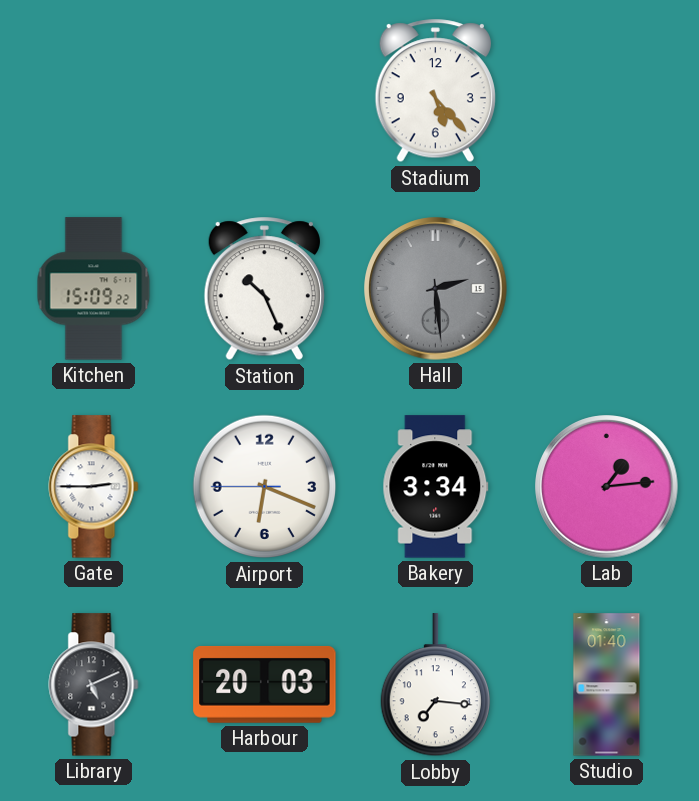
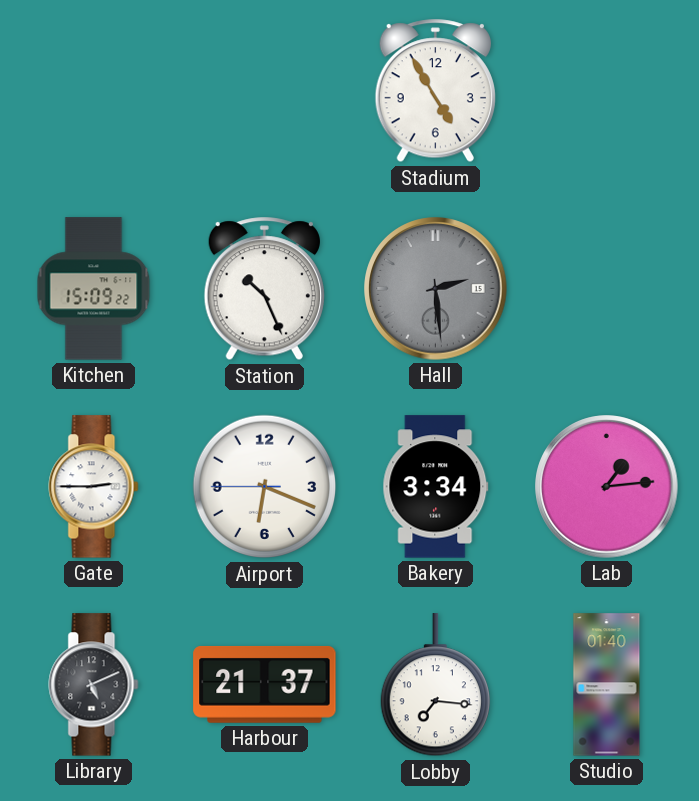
Stadium: 5:23 -> 4:55
Harbour: 20:03 -> 21:37
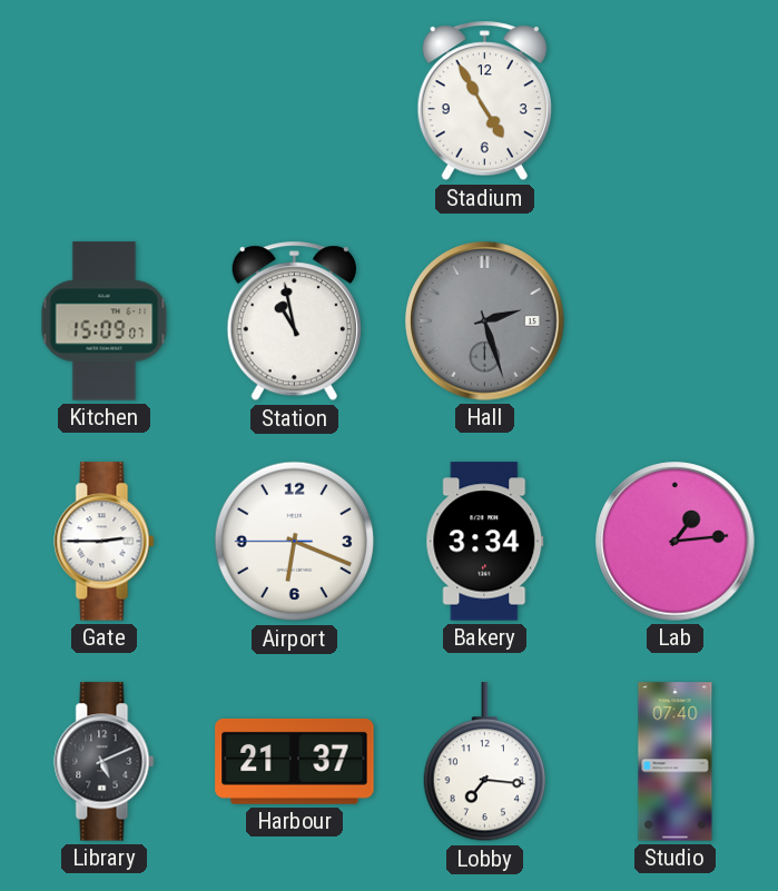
Kitchen: 15:09:22 -> 15:09:07
Station: 10:26 -> 10:58
Hall: 2:29 -> 2:27
Studio: 01:40 -> 07:40
